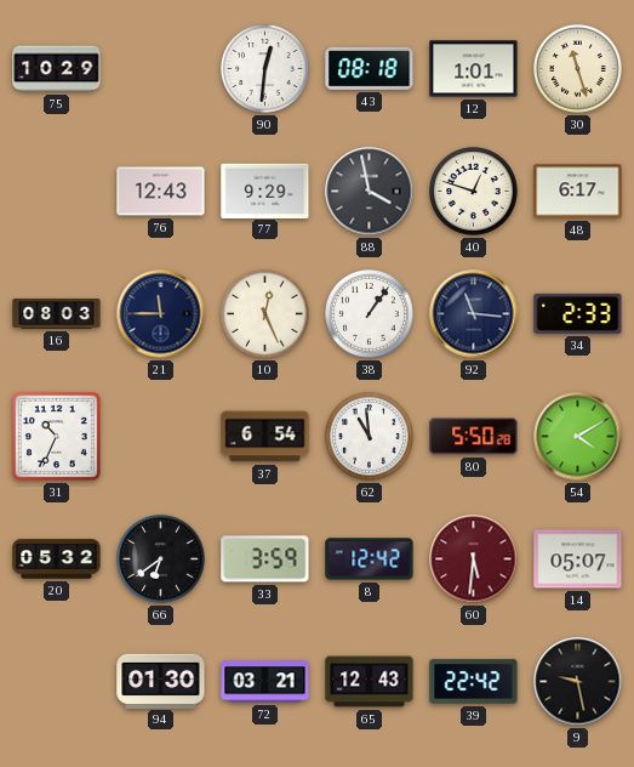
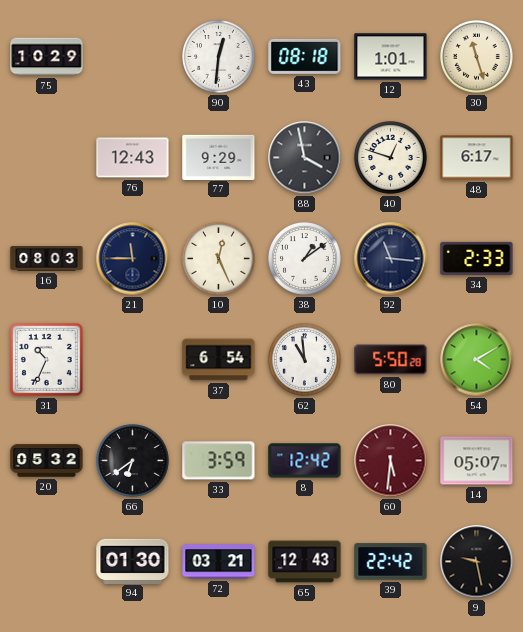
38: 1:06 -> 1:09
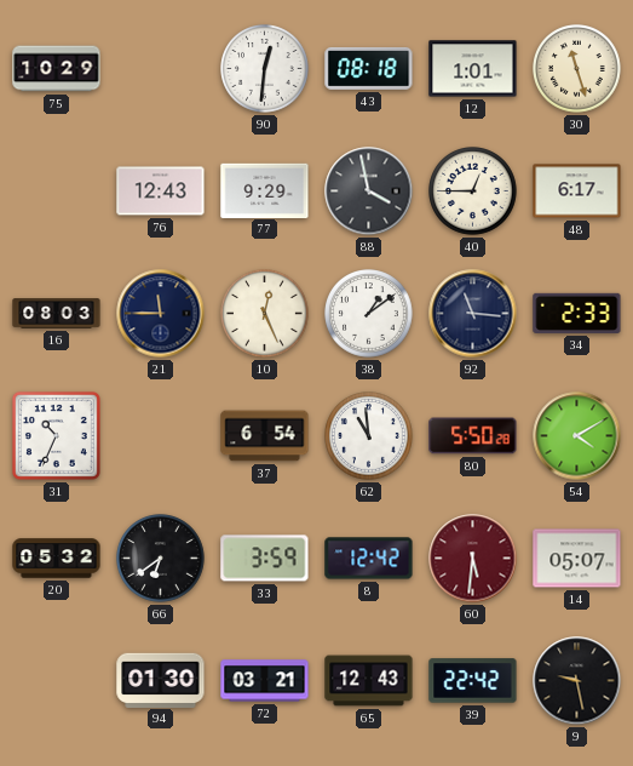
40: 12:48 -> 12:45
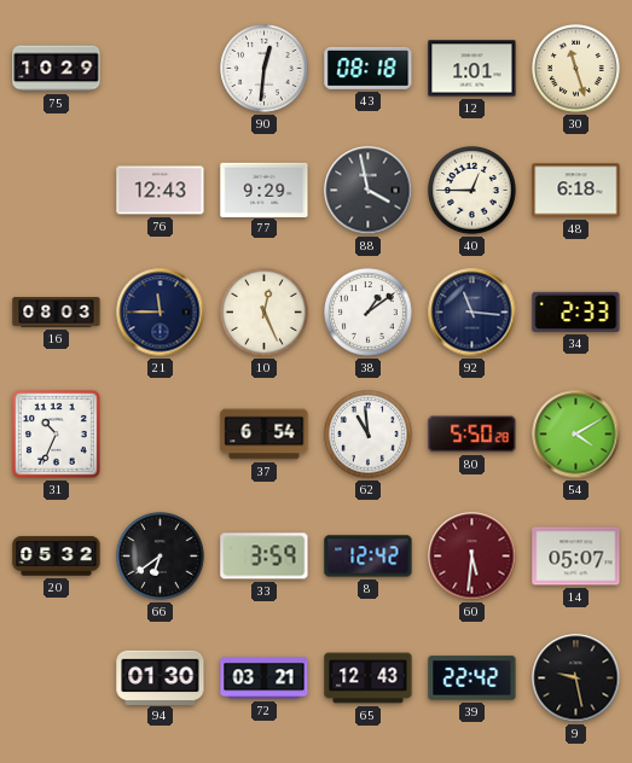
48: 6:17 -> 6:18
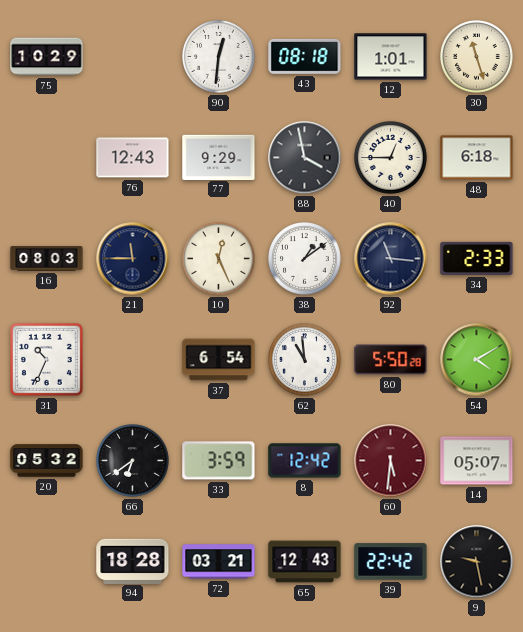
94: 01:30 -> 18:28
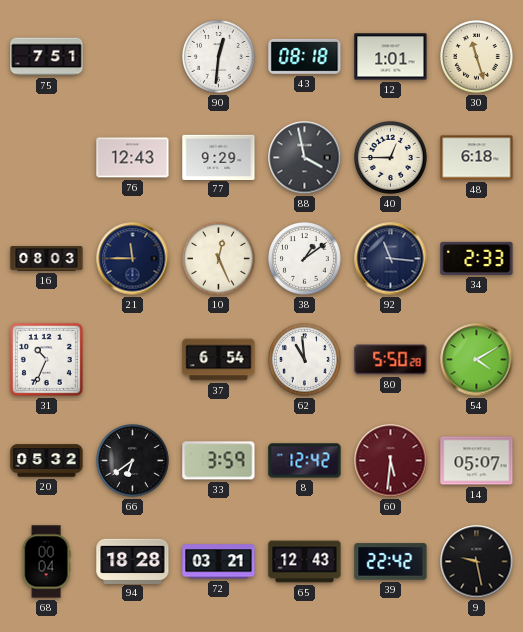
75: 10:29 -> 7:51
68: none -> 00:04
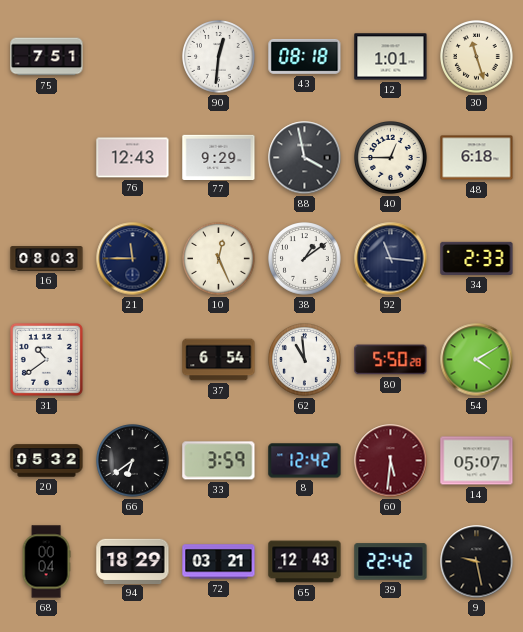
31: 10:34 -> 10:39
94: 18:28 -> 18:29
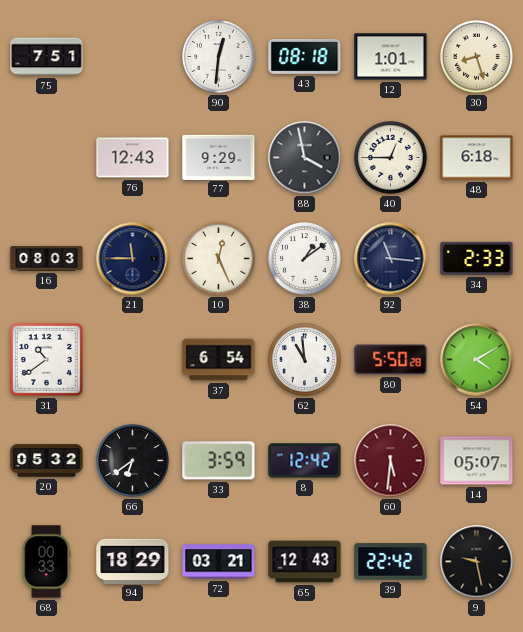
30: 11:27 -> 8:27
68: 00:04 -> 00:33
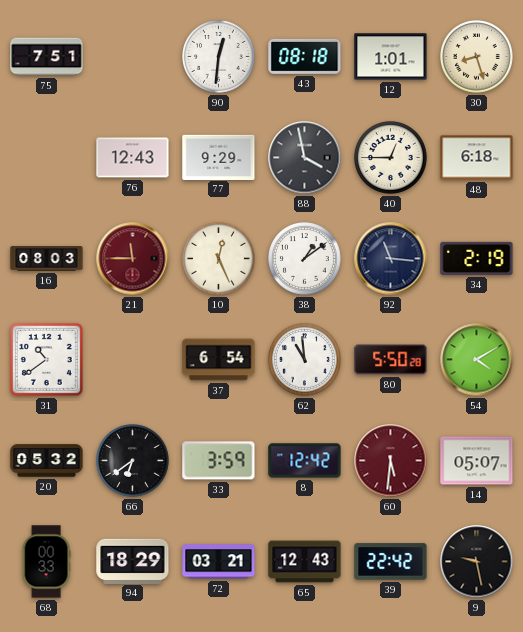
21 dial: navy -> burgundy
34: 2:33 -> 2:19
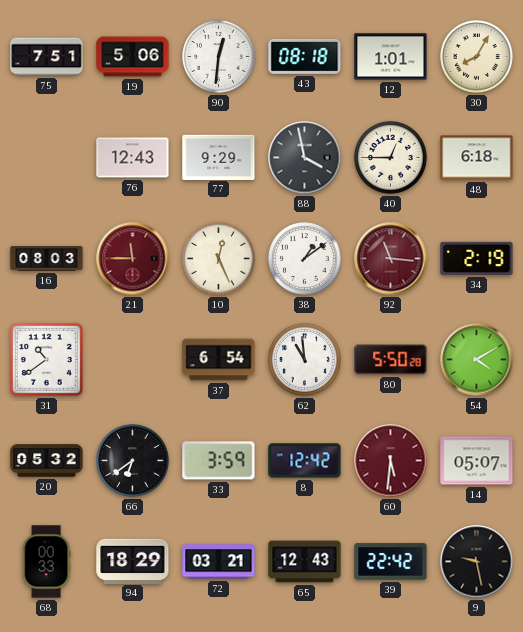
19: none -> 5:06
30: 8:27 -> 8:05
92 dial: navy -> burgundy
